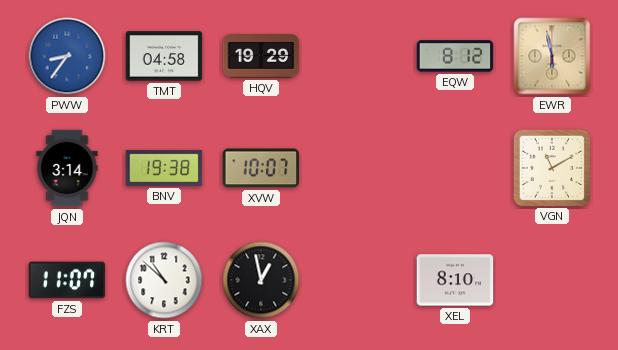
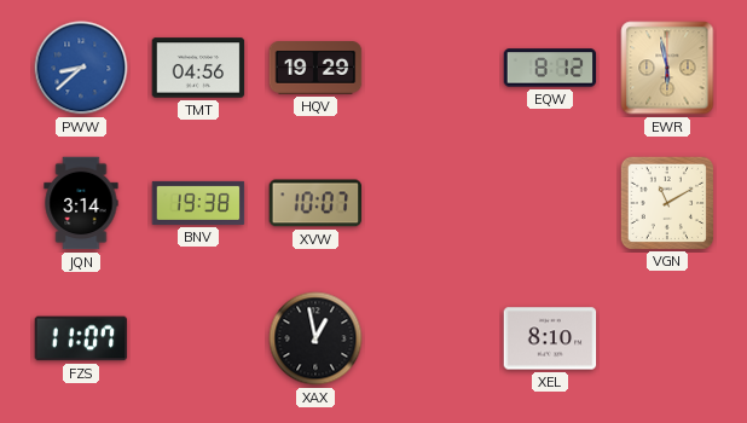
PWW: 8:36 -> 8:38
TMT: 04:58 -> 04:56
KRT: 10:52 -> none
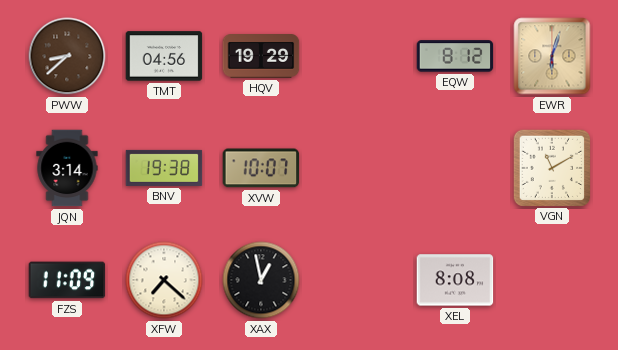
PWW dial: blue -> brown
EWR: 5:58 -> 6:03
FZS: 11:07 -> 11:09
XFW: none -> 7:22
XEL: 8:10 -> 8:08
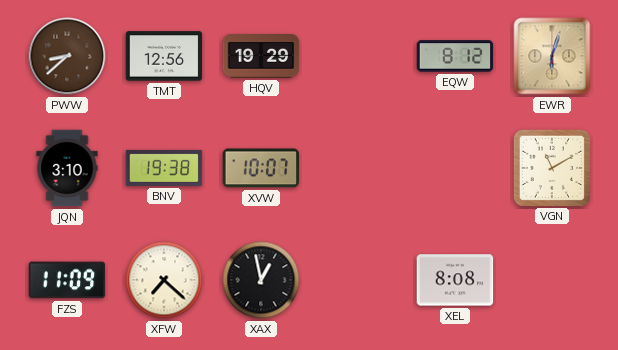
TMT: 04:56 -> 12:56
JQN: 3:14 -> 3:10
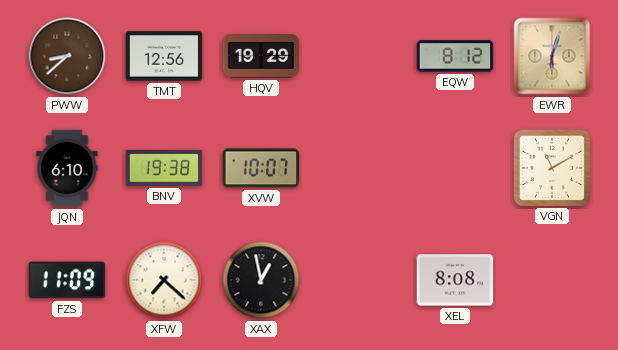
JQN: 3:10 -> 6:10
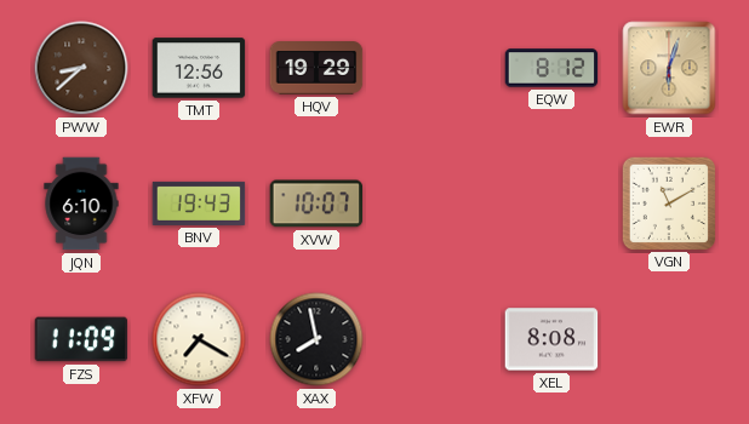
BNV: 19:38 -> 19:43
XFW: 7:22 -> 7:20
XAX: 12:58 -> 7:58
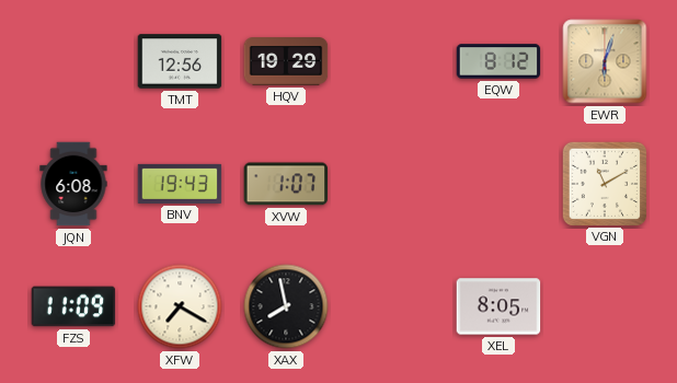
PWW: 8:38 -> none
JQN: 6:10 -> 6:08
XVW: 10:07 -> 1:07
XEL: 8:08 -> 8:05
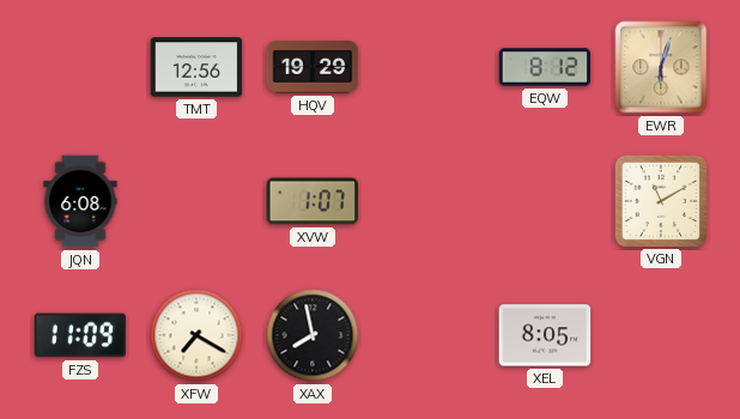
BNV: 19:43 -> none
